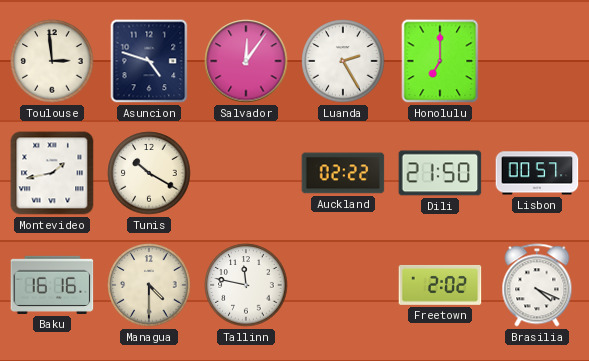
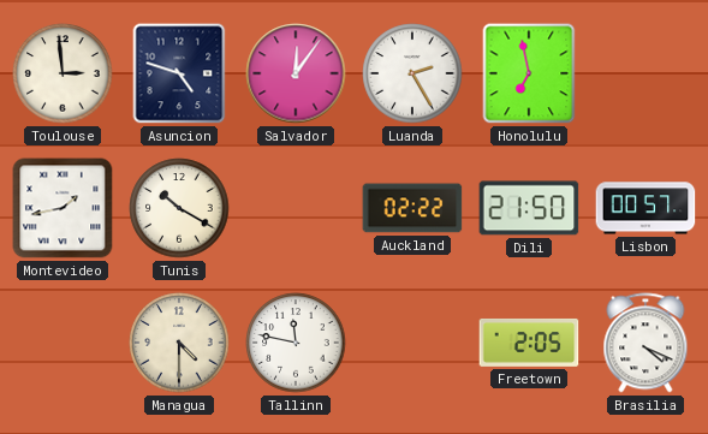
Honolulu: 7:00 -> 6:58
Baku: 16:16 -> none
Freetown: 2:02 -> 2:05
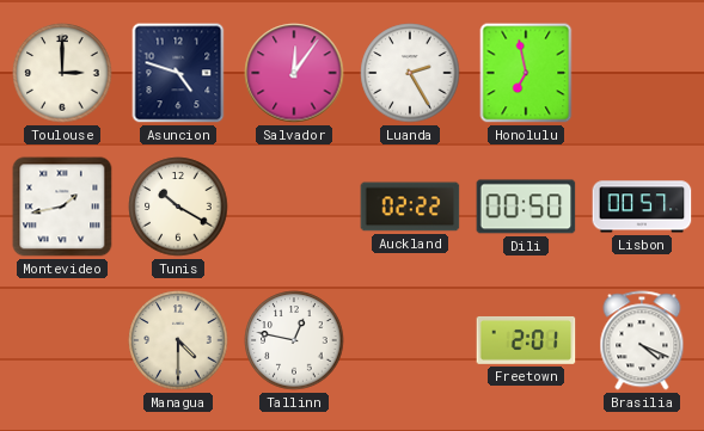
Toulouse: 2:59 -> 3:00
Dili: 21:50 -> 00:50
Tallinn: 11:47 -> 12:47
Freetown: 2:05 -> 2:01
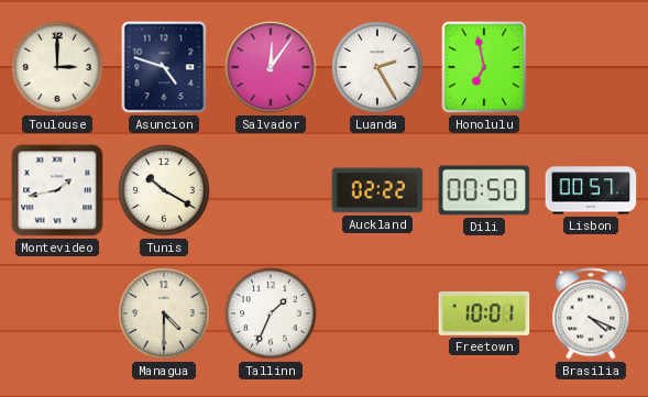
Tallinn: 12:47 -> 1:34
Freetown: 2:01 -> 10:01
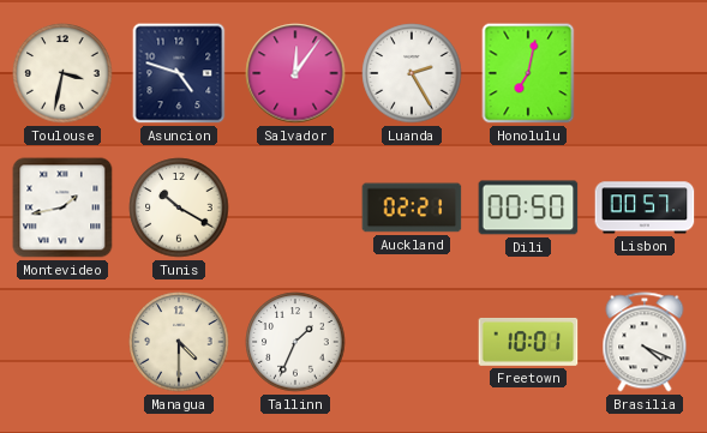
Toulouse: 3:00 -> 3:32
Honolulu: 6:58 -> 7:02
Auckland: 02:22 -> 02:21
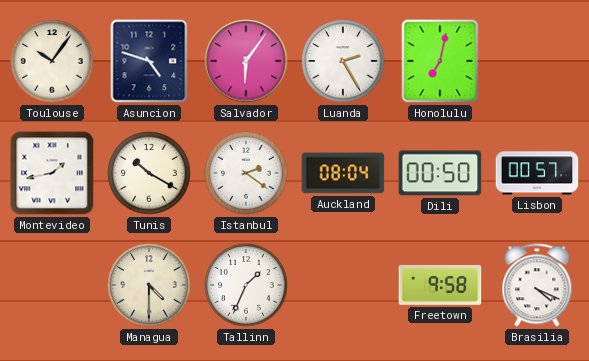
Toulouse: 3:32 -> 10:06
Salvador: 12:06 -> 6:06
Istanbul: none -> 2:21
Auckland: 02:21 -> 08:04
Freetown: 10:01 -> 9:58
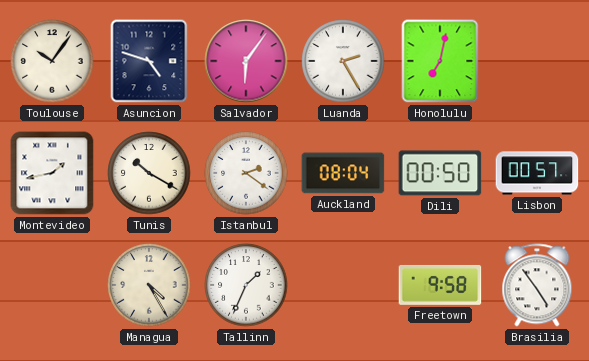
Managua: 4:30 -> 4:25
Brasilia: 4:19 -> 4:54
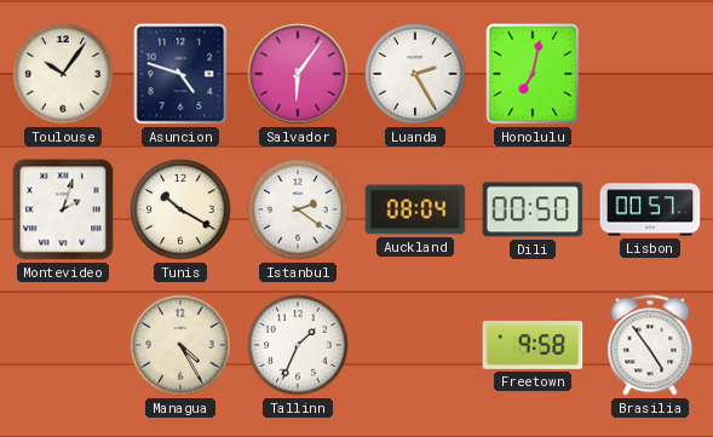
Montevideo: 1:43 -> 2:03
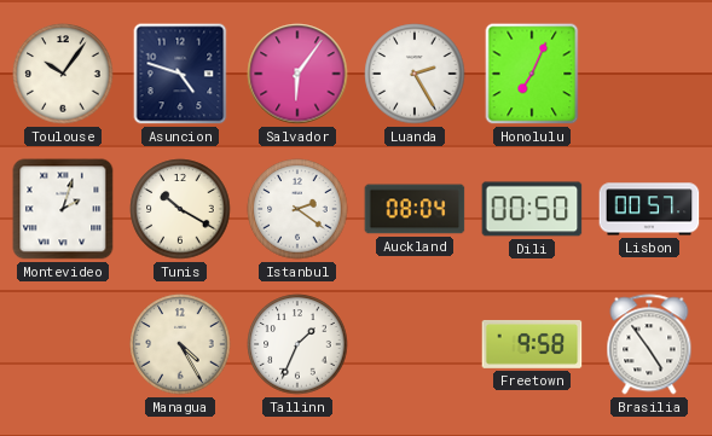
Honolulu: 7:02 -> 7:04
